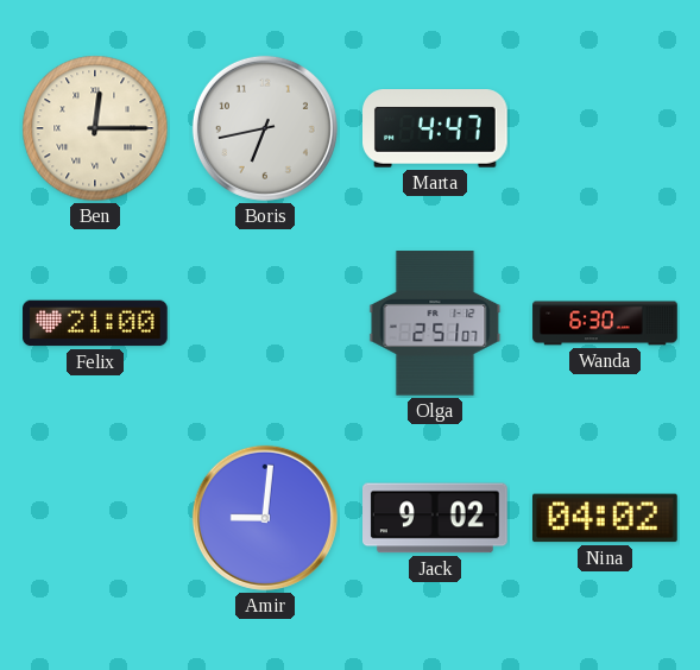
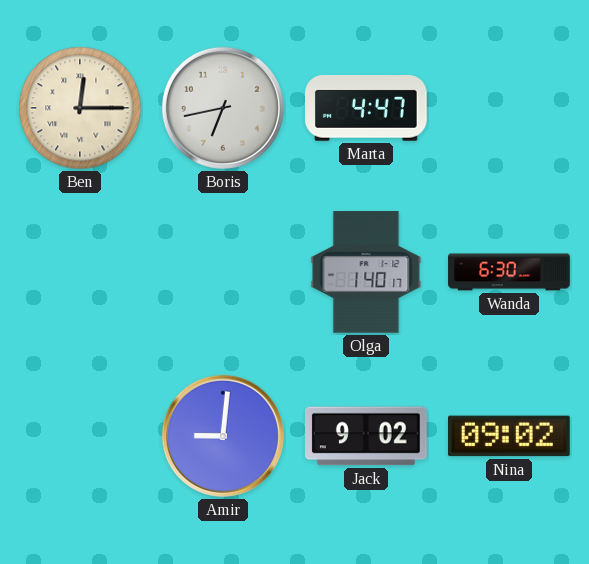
Felix: 21:00 -> none
Olga: 2:51 -> 1:40
Nina: 04:02 -> 09:02
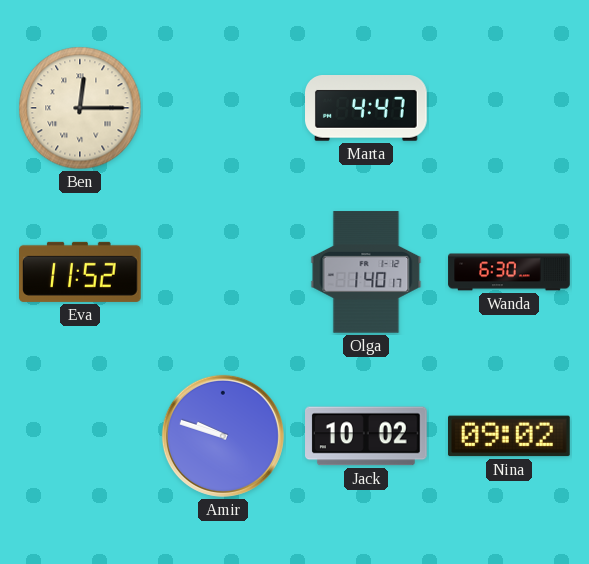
Boris: 6:43 -> none
Eva: none -> 11:52
Amir: 9:01 -> 9:48
Jack: 9:02 -> 10:02
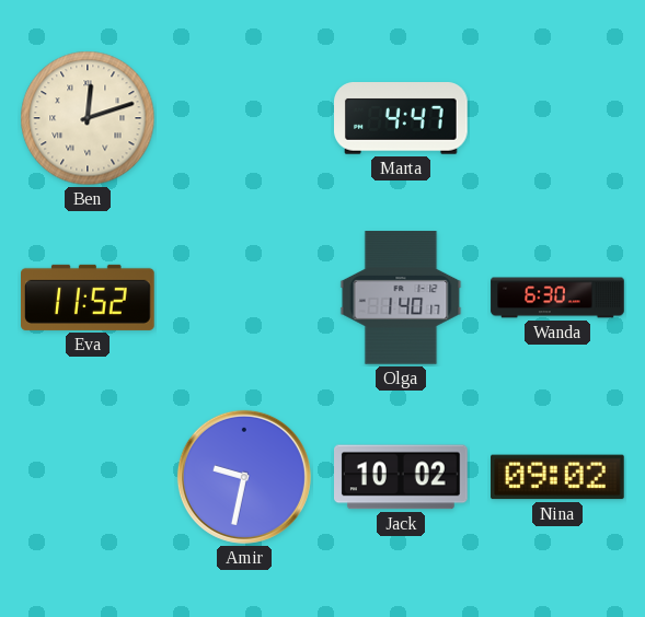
Ben: 12:15 -> 12:12
Amir: 9:48 -> 9:32
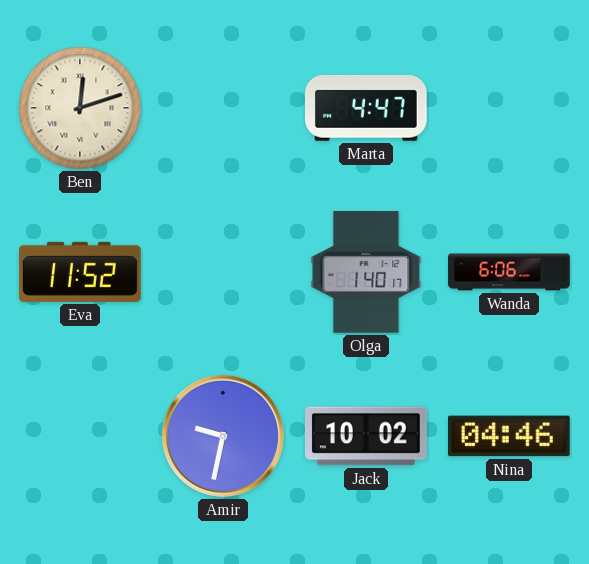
Wanda: 6:30 -> 6:06
Nina: 09:02 -> 04:46
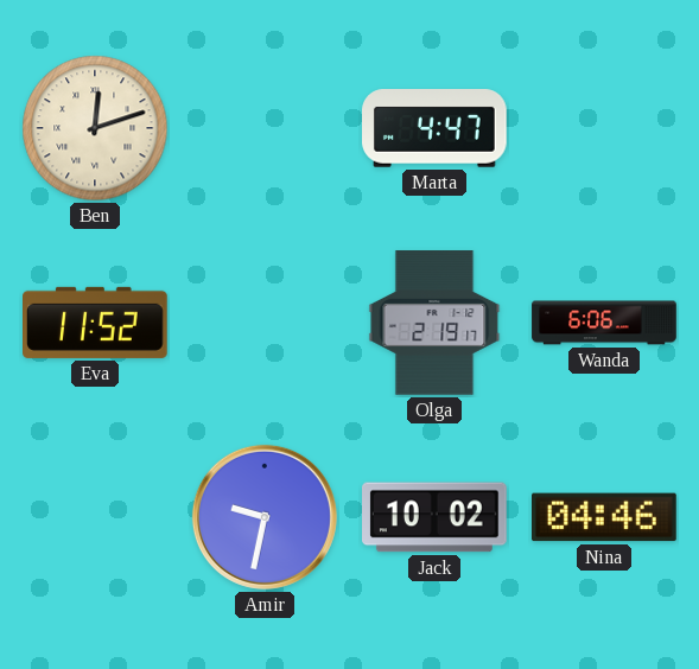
Olga: 1:40 -> 2:19
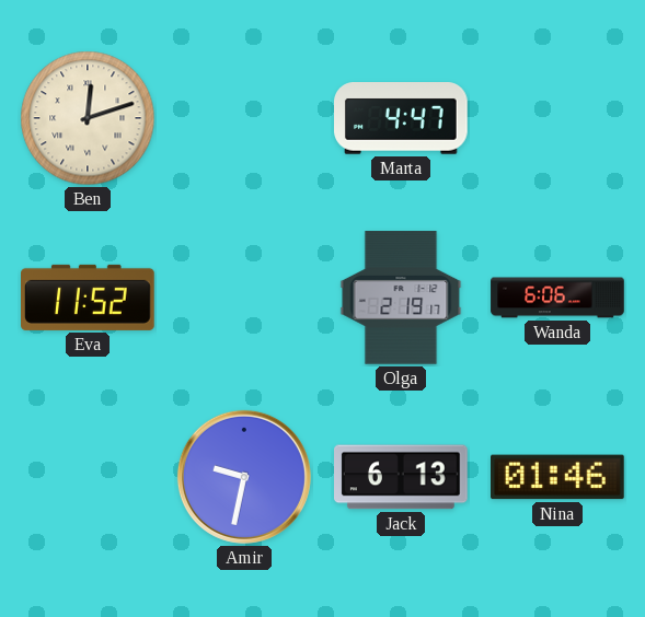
Jack: 10:02 -> 6:13
Nina: 04:46 -> 01:46
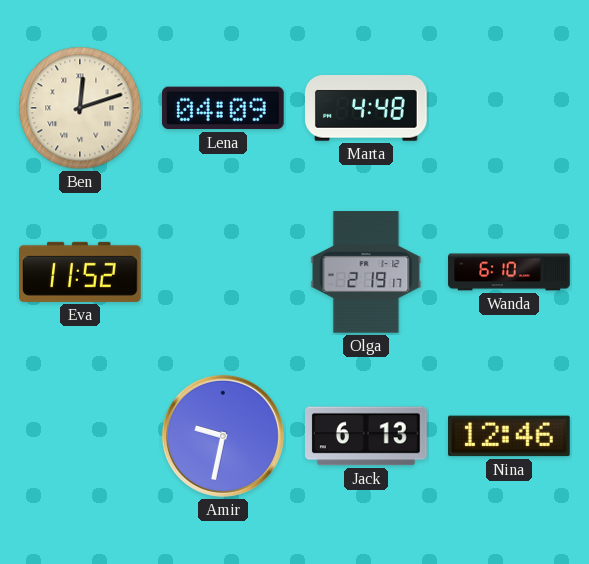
Lena: none -> 04:09
Marta: 4:47 -> 4:48
Wanda: 6:06 -> 6:10
Nina: 01:46 -> 12:46
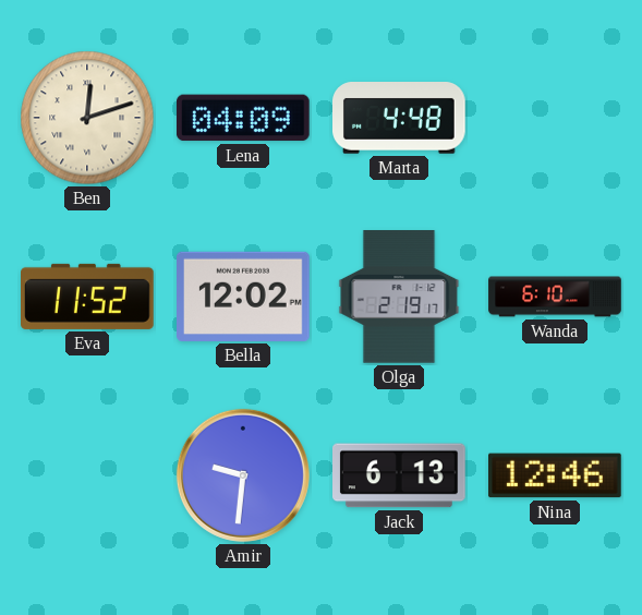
Bella: none -> 12:02
Amir: 9:32 -> 9:31
